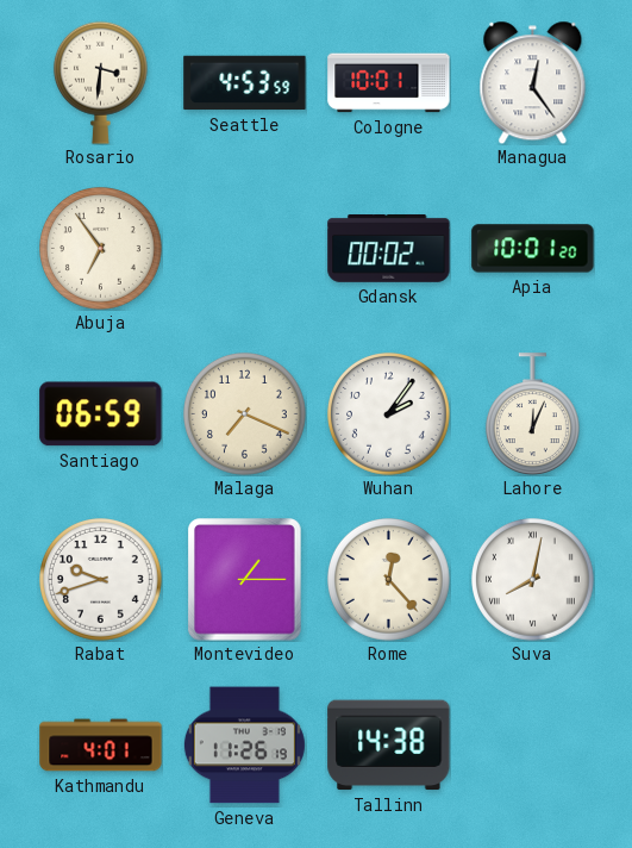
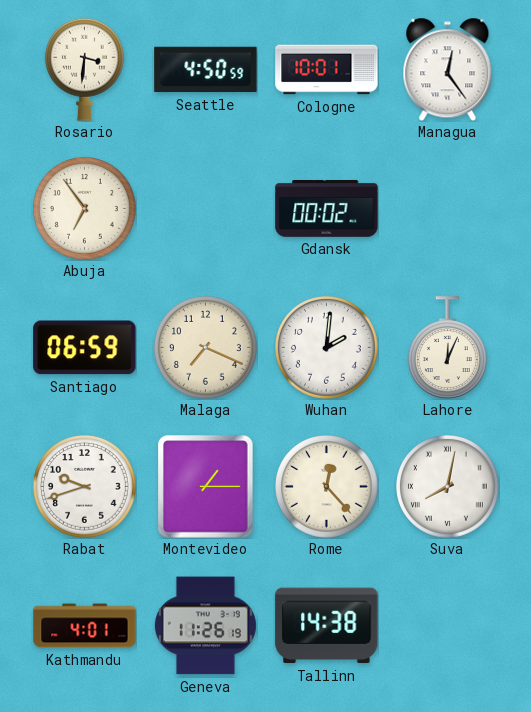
Seattle: 4:53 -> 4:50
Apia: 10:01 -> none
Wuhan: 2:06 -> 2:01
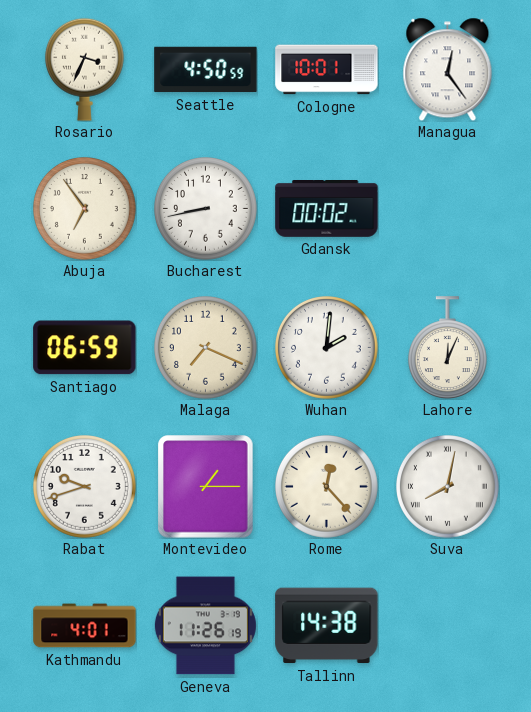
Rosario: 3:31 -> 3:34
Bucharest: none -> 8:43
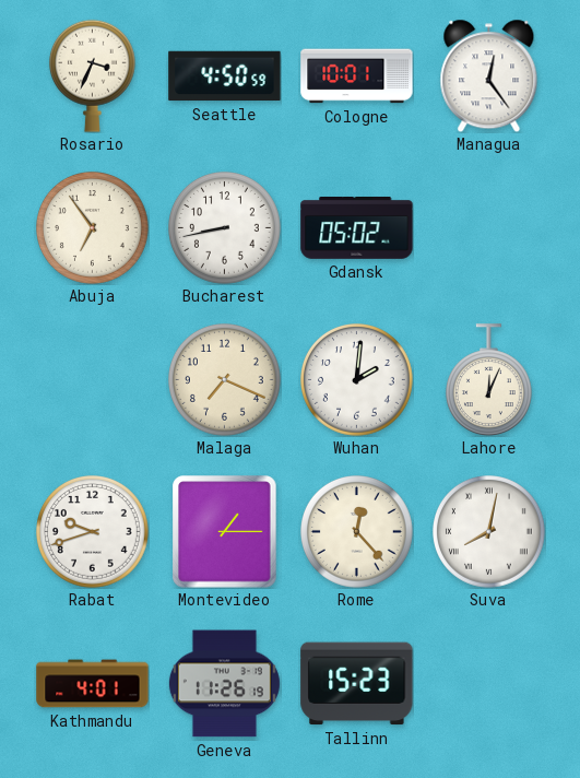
Gdansk: 00:02 -> 05:02
Santiago: 06:59 -> none
Tallinn: 14:38 -> 15:23
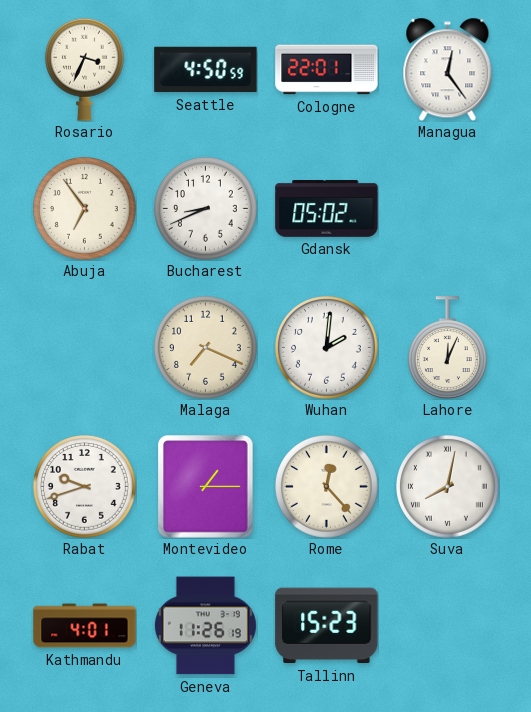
Cologne: 10:01 -> 22:01
Bucharest: 8:43 -> 8:41
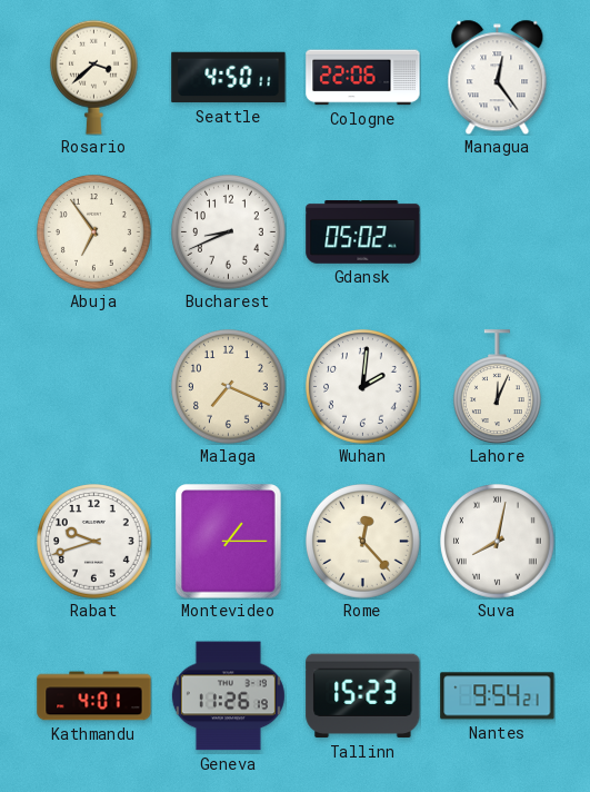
Rosario: 3:34 -> 3:38
Seattle: 4:50:59 -> 4:50:11
Cologne: 22:01 -> 22:06
Nantes: none -> 9:54
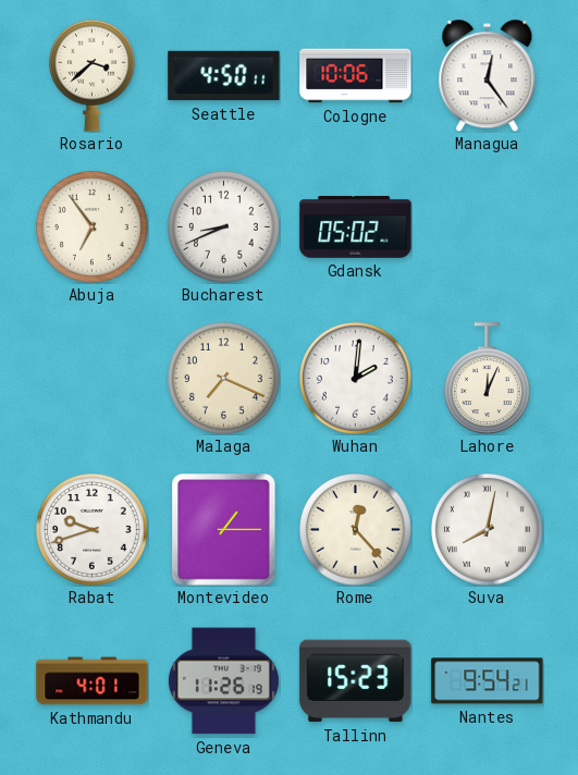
Cologne: 22:06 -> 10:06
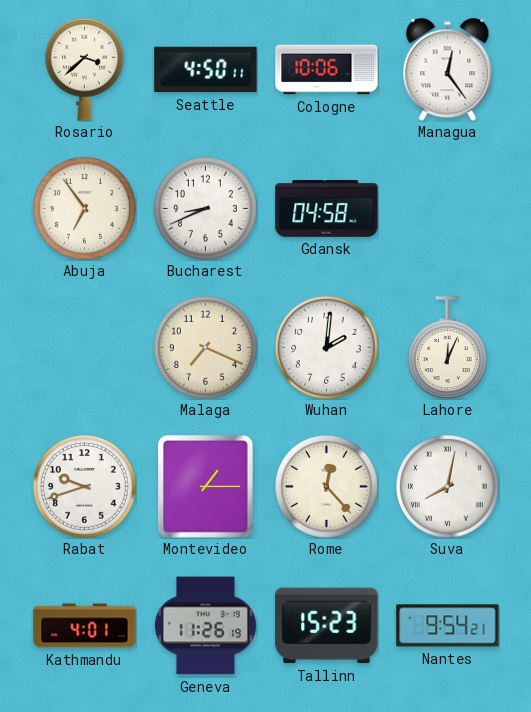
Gdansk: 05:02 -> 04:58
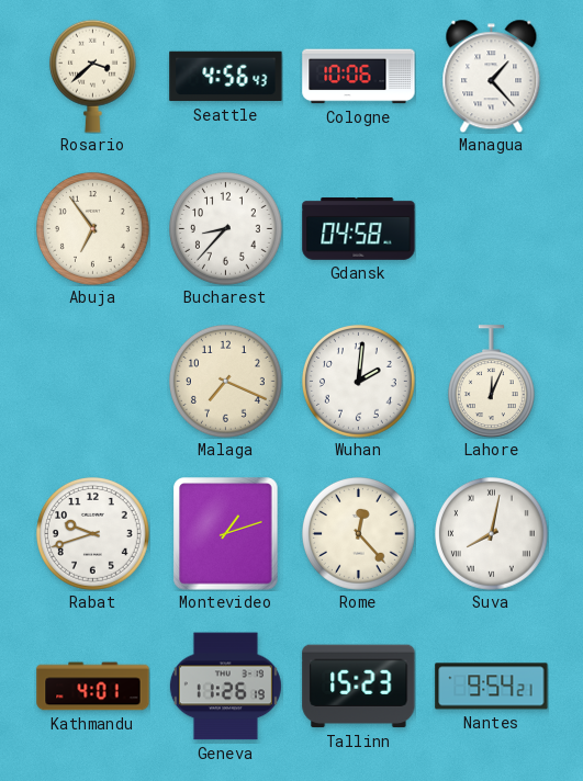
Seattle: 4:50 -> 4:56
Managua: 12:24 -> 1:23
Bucharest: 8:41 -> 8:37
Montevideo: 1:15 -> 1:12
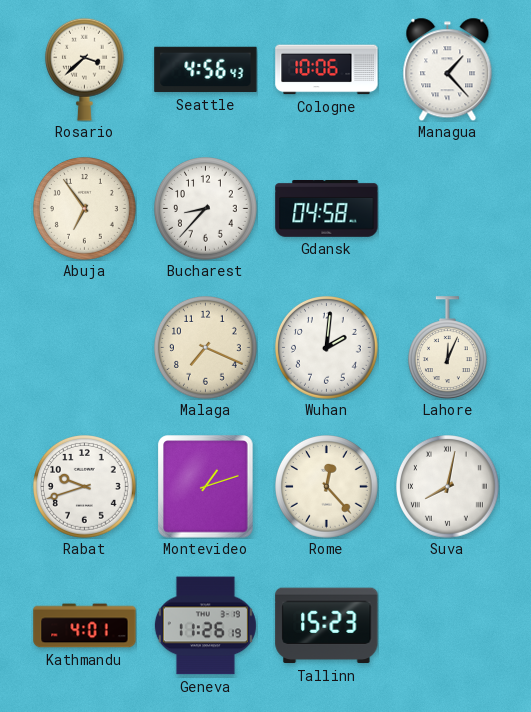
Nantes: 9:54 -> none
